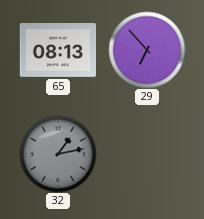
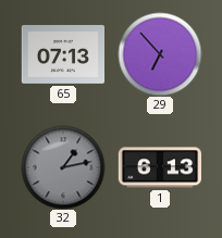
65: 08:13 -> 07:13
1: none -> 6:13
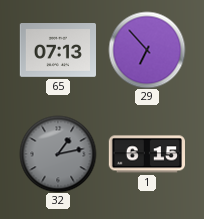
1: 6:13 -> 6:15
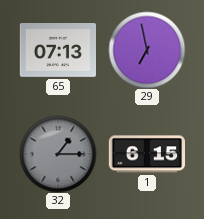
29: 6:53 -> 6:58
32: 1:13 -> 1:15
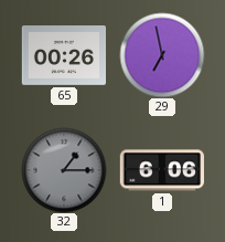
65: 07:13 -> 00:26
1: 6:15 -> 6:06
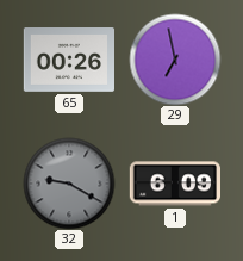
32: 1:15 -> 9:20
1: 6:06 -> 6:09
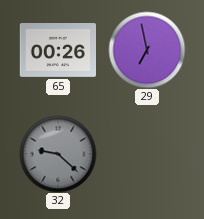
32: 9:20 -> 9:22
1: 6:09 -> none
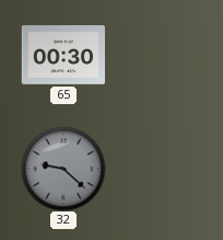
65: 00:26 -> 00:30
29: 6:58 -> none
